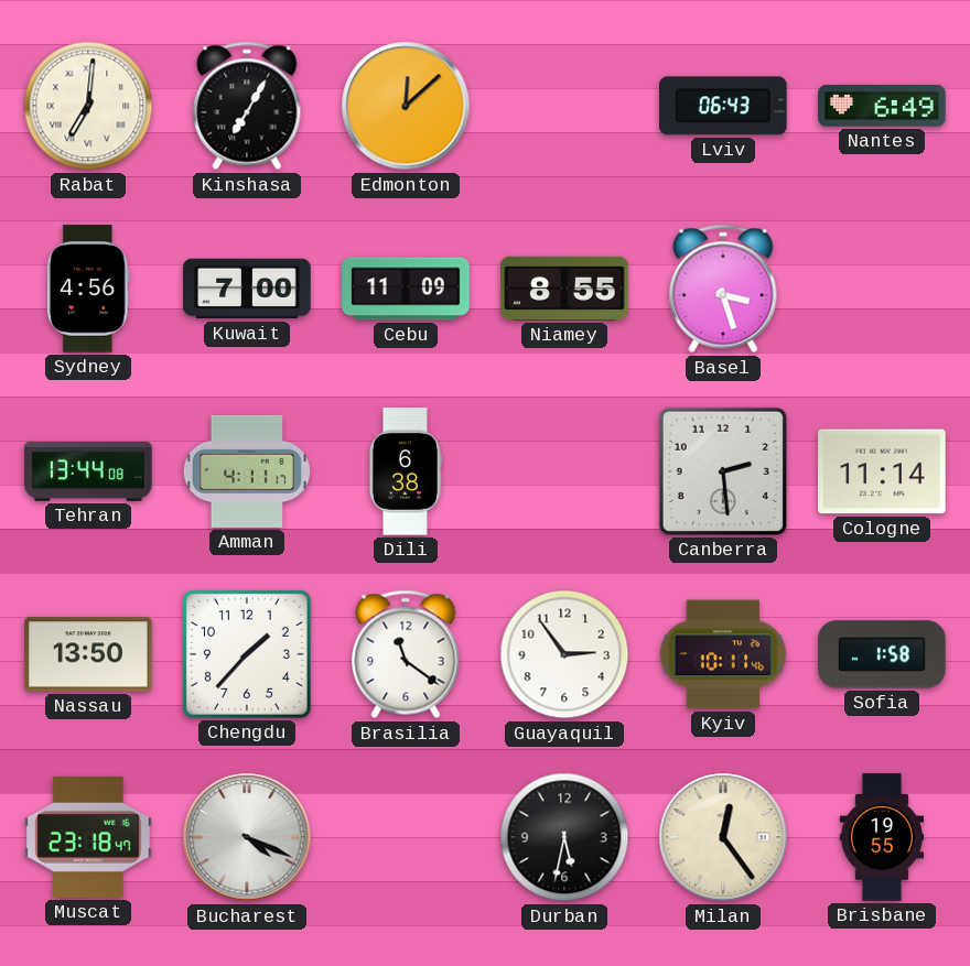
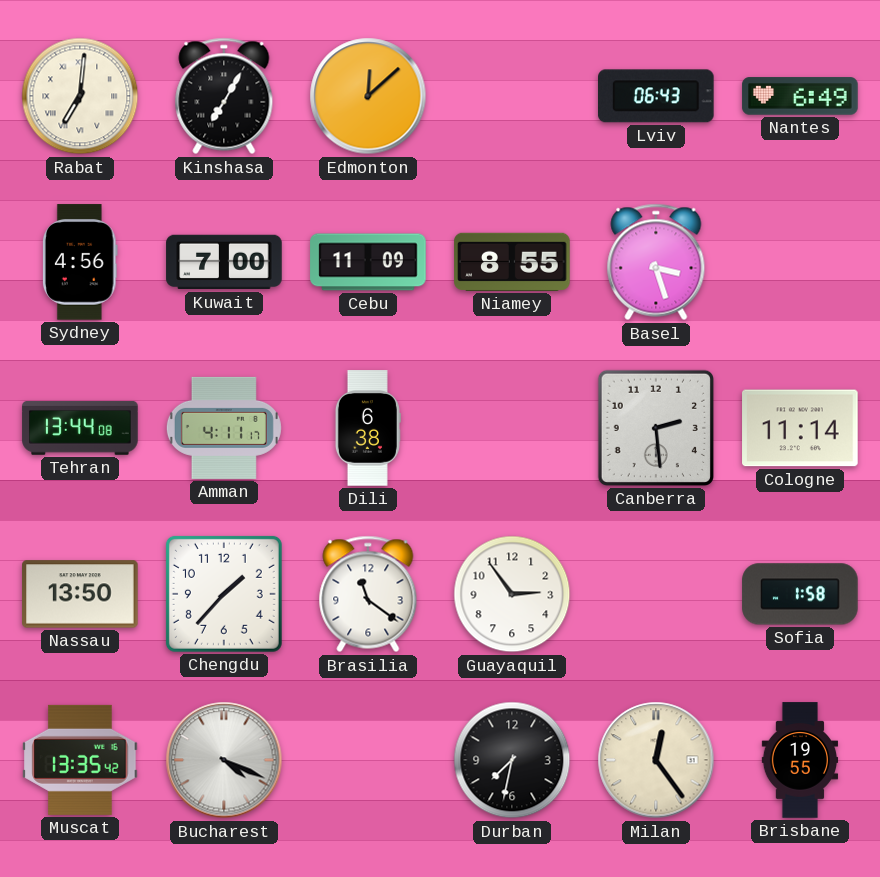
Kyiv: 10:11 -> none
Muscat: 23:18 -> 13:35
Durban: 5:32 -> 7:32
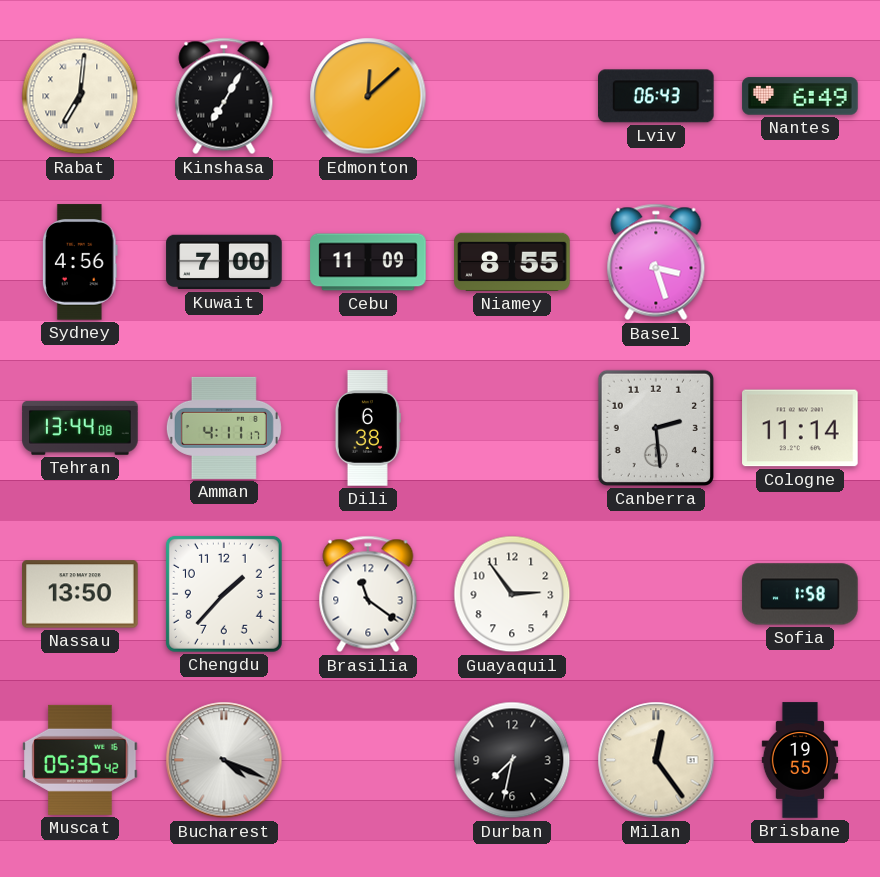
Muscat: 13:35 -> 05:35
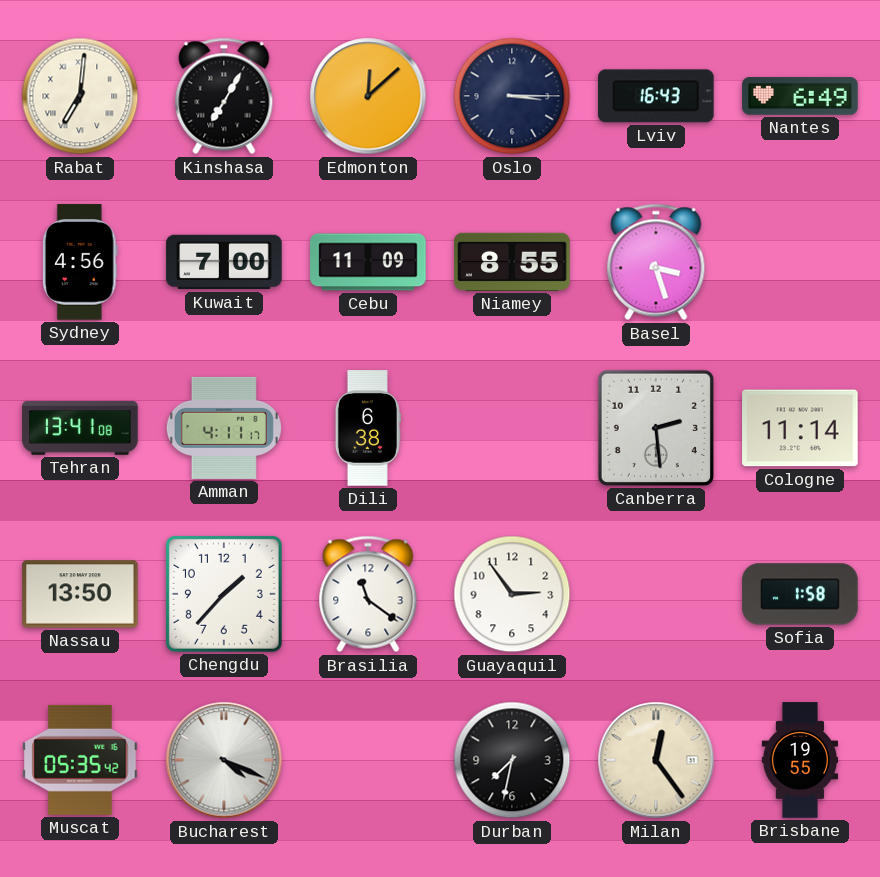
Oslo: none -> 3:15
Lviv: 06:43 -> 16:43
Tehran: 13:44 -> 13:41
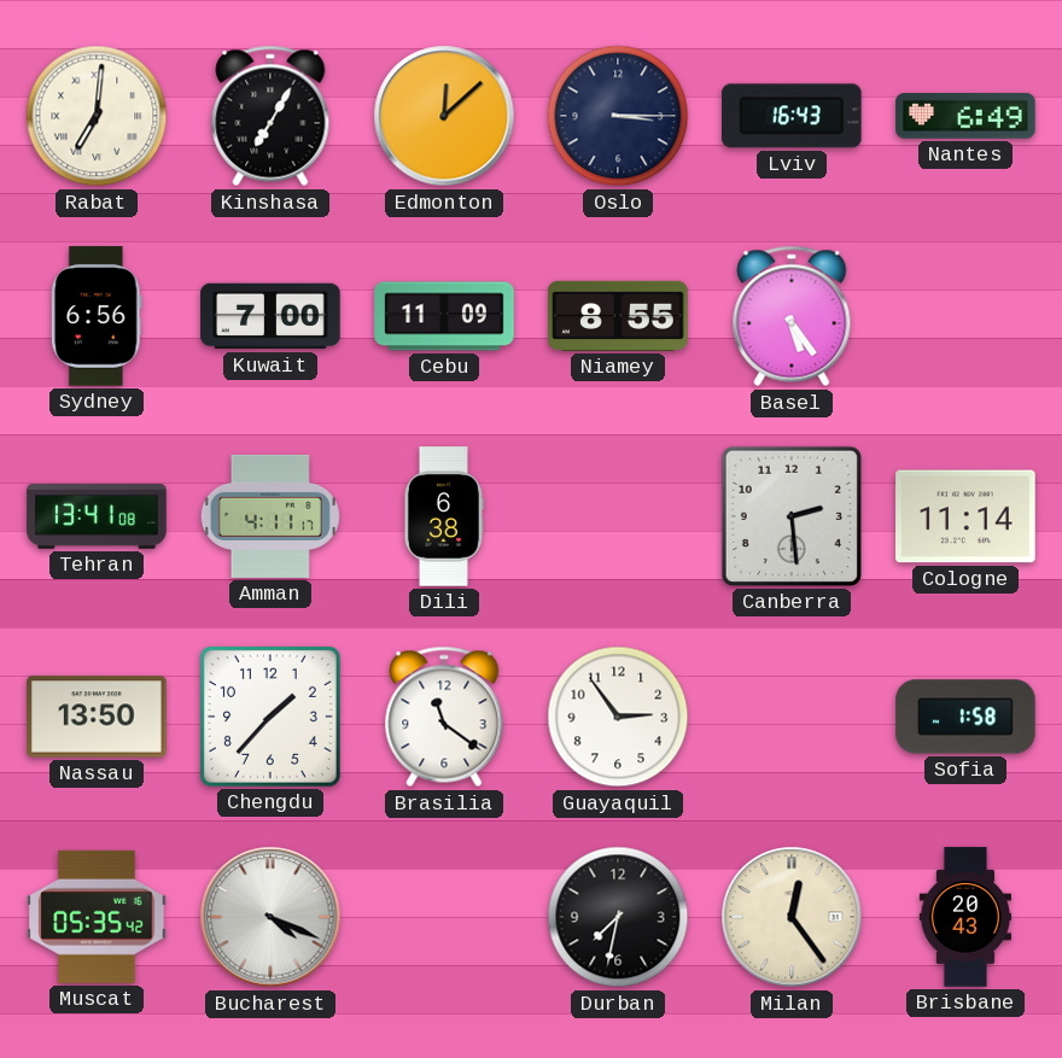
Sydney: 4:56 -> 6:56
Basel: 3:27 -> 5:24
Brisbane: 19:55 -> 20:43
